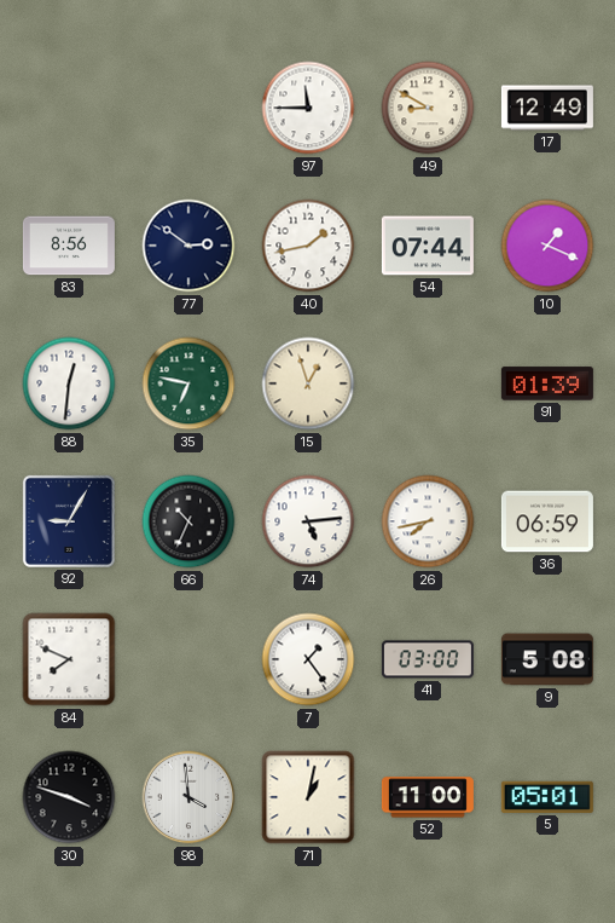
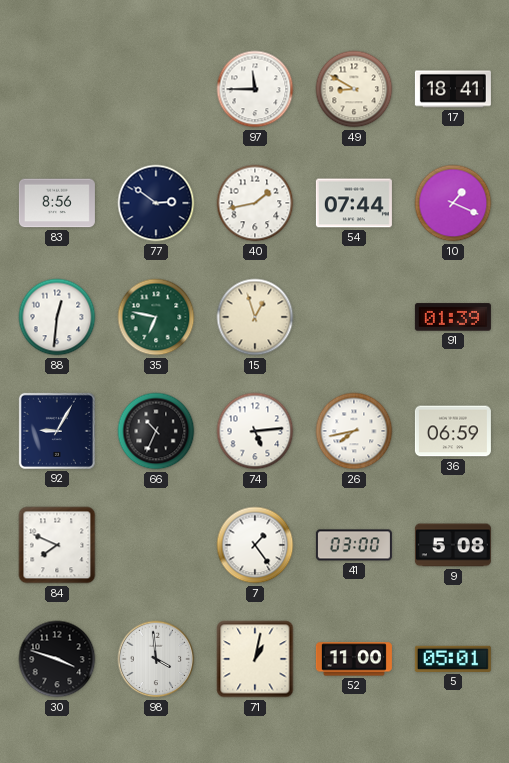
17: 12:49 -> 18:41
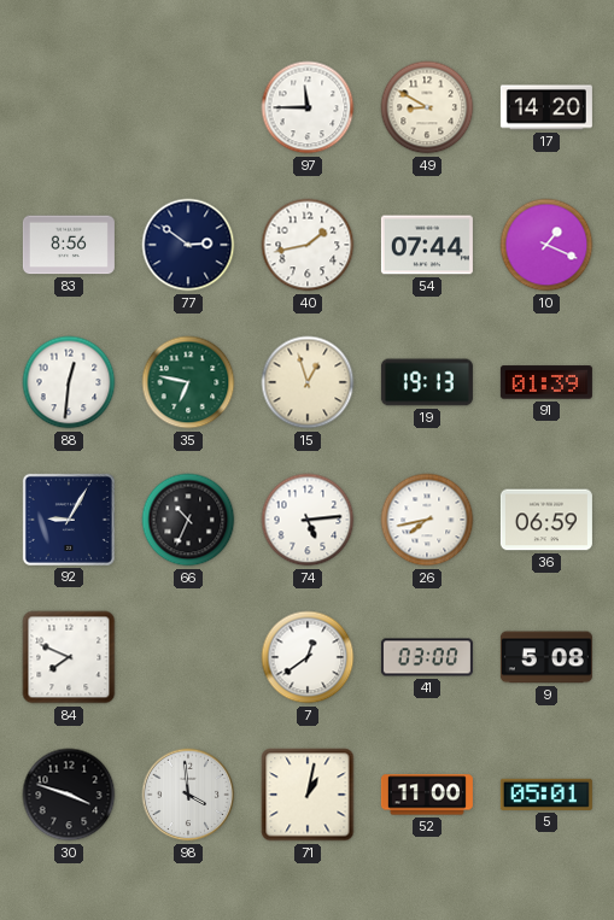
17: 18:41 -> 14:20
19: none -> 19:13
7: 1:24 -> 12:39
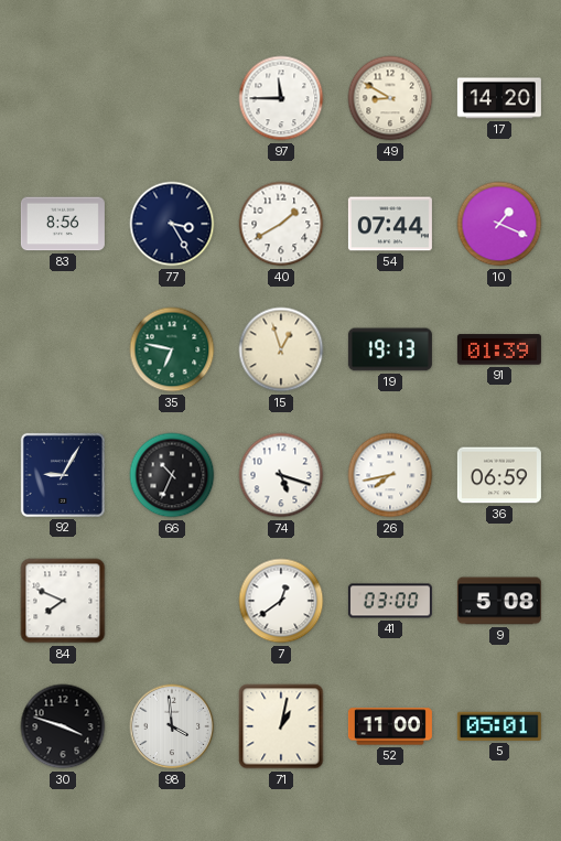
77: 2:51 -> 3:25
40: 1:43 -> 1:40
88: 12:31 -> none
74: 5:14 -> 5:18
